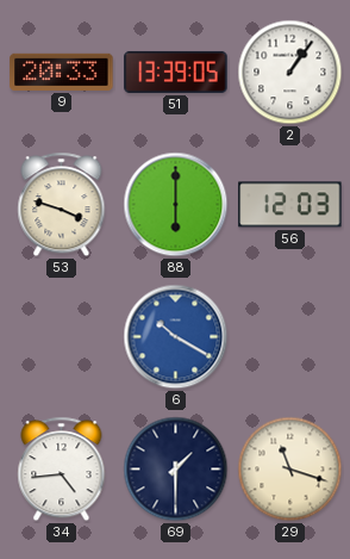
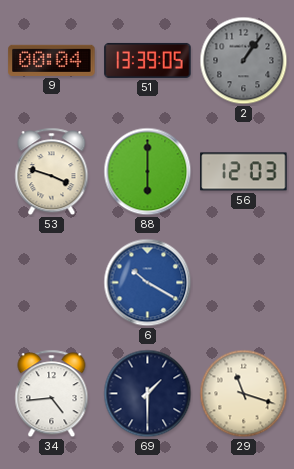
9: 20:33 -> 00:04
2 dial: white -> grey
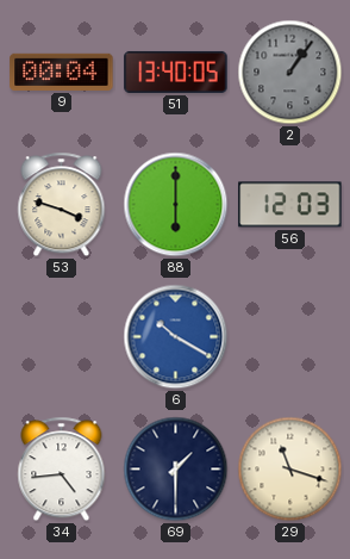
51: 13:39 -> 13:40
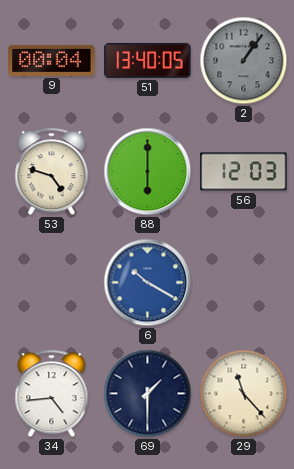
53: 3:48 -> 4:48
29: 11:18 -> 11:23
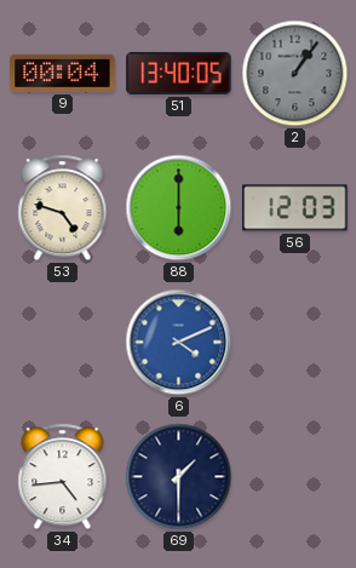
6: 10:20 -> 4:11
29: 11:23 -> none
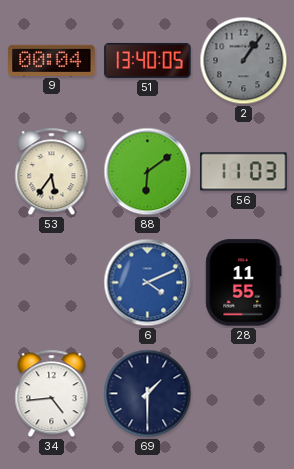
53: 4:48 -> 5:36
88: 6:00 -> 6:09
56: 12:03 -> 11:03
28: none -> 11:55
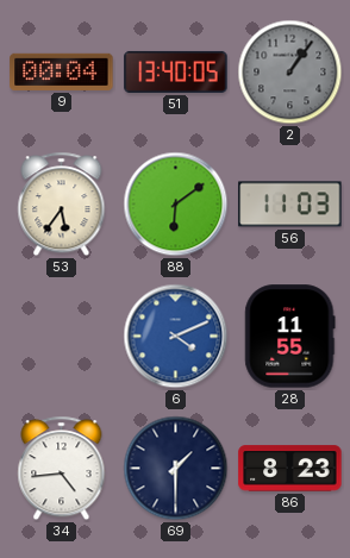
86: none -> 8:23
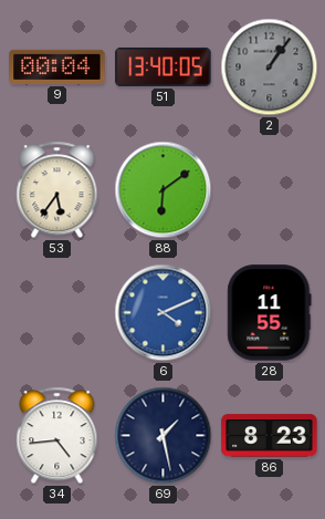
56: 11:03 -> none
69: 1:30 -> 1:28
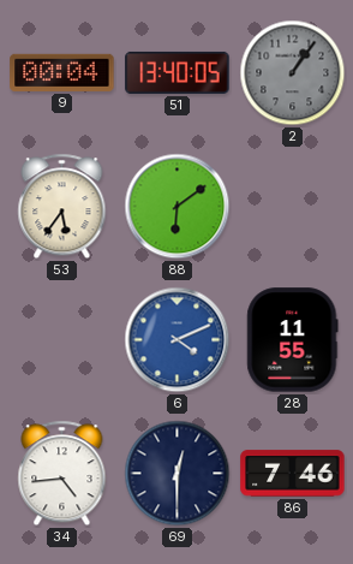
69: 1:28 -> 12:30
86: 8:23 -> 7:46
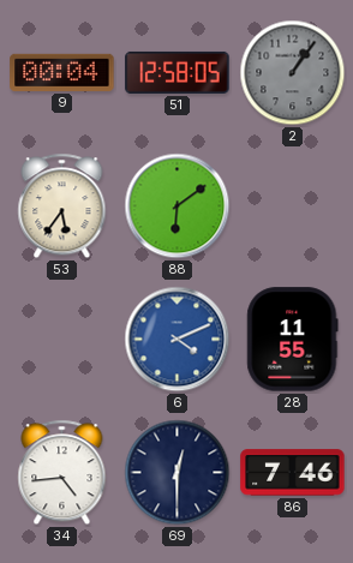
51: 13:40 -> 12:58
